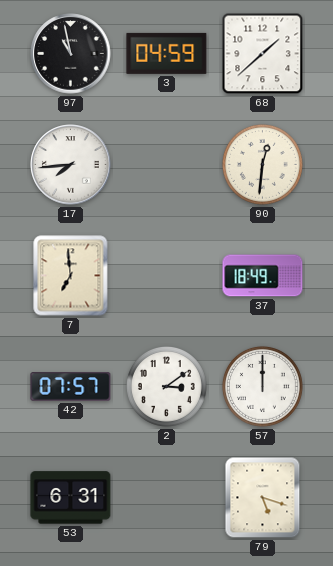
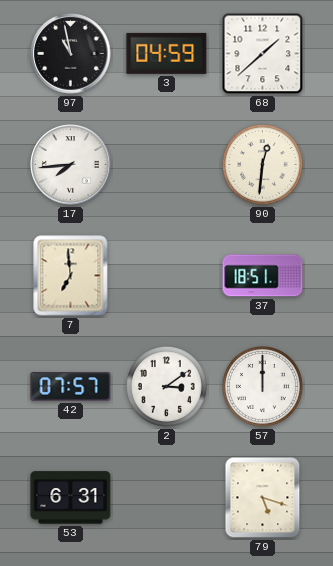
37: 18:49 -> 18:51
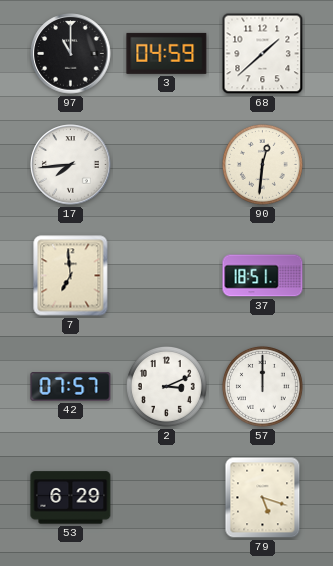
97: 10:58 -> 11:00
2: 3:09 -> 3:11
53: 6:31 -> 6:29
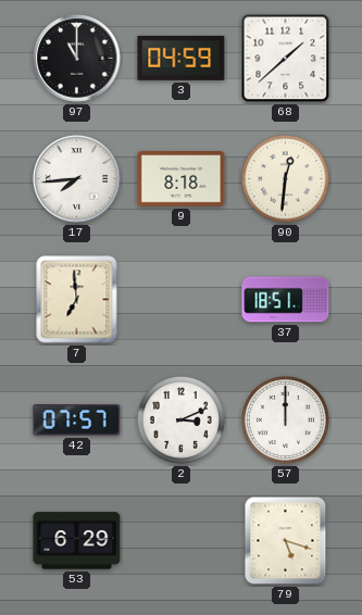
9: none -> 8:18
